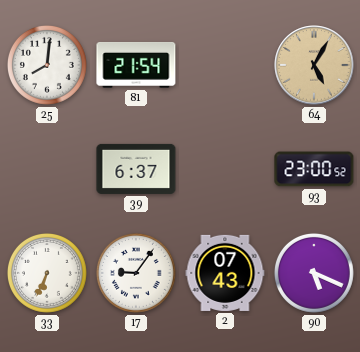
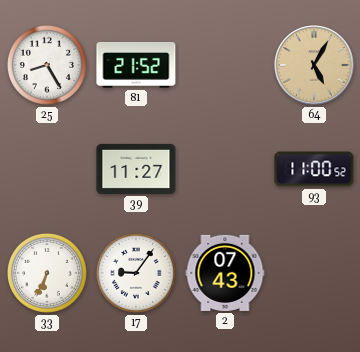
25: 8:01 -> 8:25
81: 21:54 -> 21:52
39: 6:37 -> 11:27
93: 23:00 -> 11:00
90: 5:19 -> none
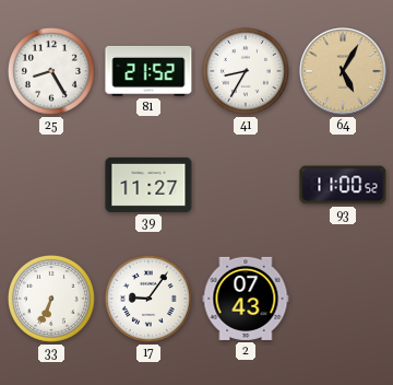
41: none -> 8:35
